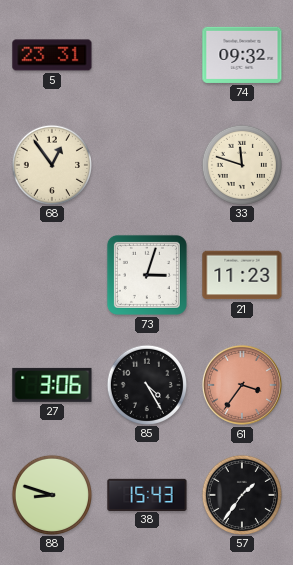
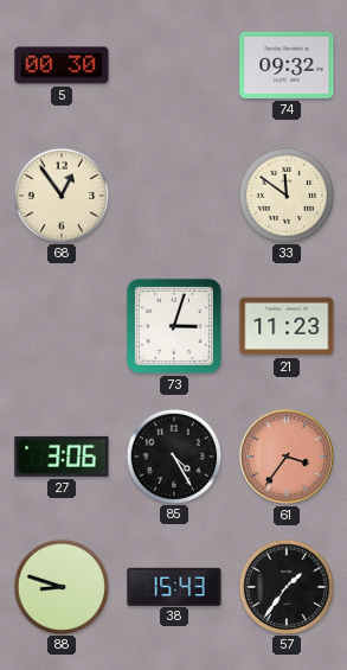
5: 23:31 -> 00:30
33: 11:48 -> 11:51
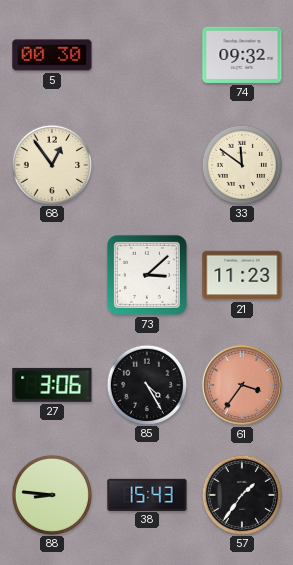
73: 3:03 -> 3:08
88: 8:48 -> 8:46
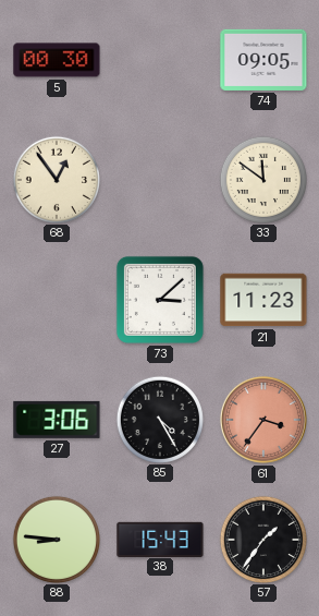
74: 09:32 -> 09:05
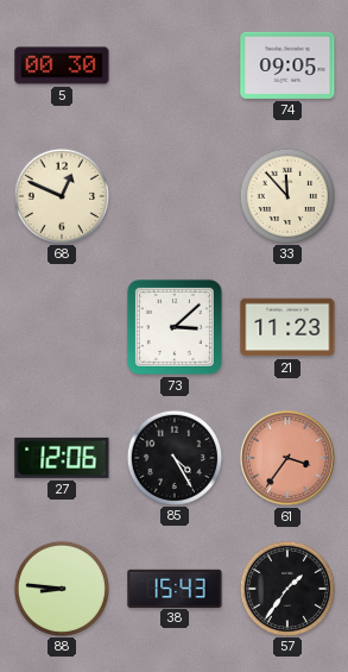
68: 12:54 -> 12:49
33: 11:51 -> 11:53
27: 3:06 -> 12:06
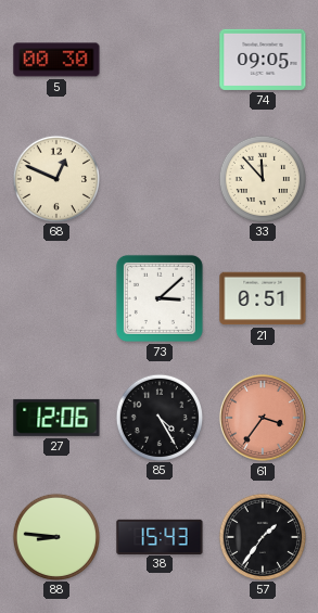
21: 11:23 -> 0:51
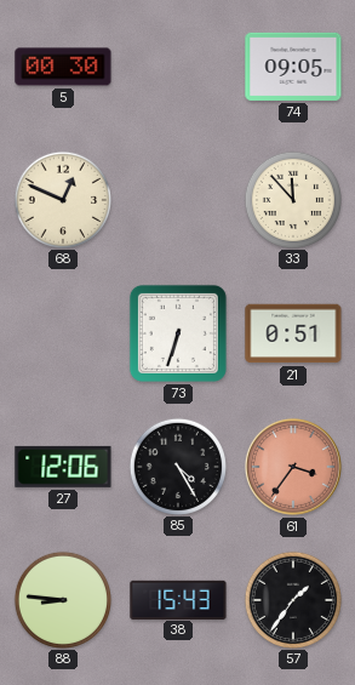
73: 3:08 -> 6:33
